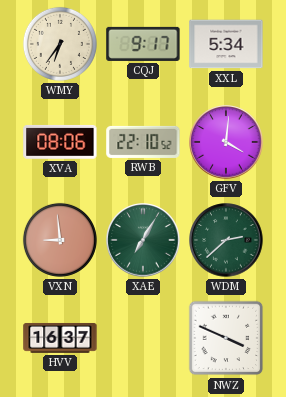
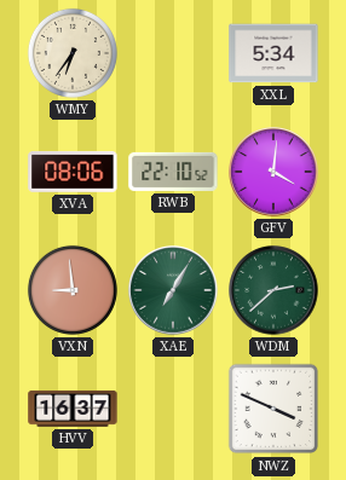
CQJ: 9:17 -> none
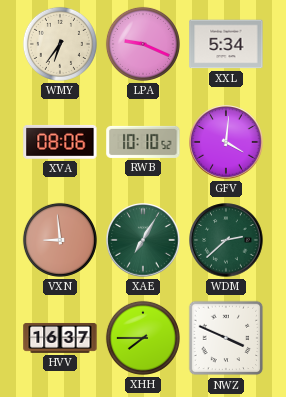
LPA: none -> 9:19
RWB: 22:10 -> 10:10
XHH: none -> 7:45
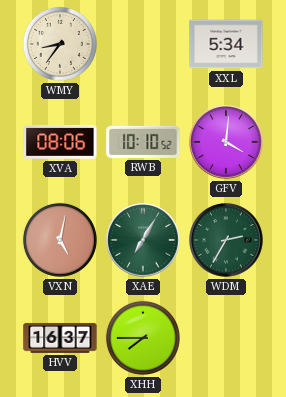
WMY: 6:36 -> 8:36
LPA: 9:19 -> none
VXN: 8:59 -> 5:02
WDM: 2:38 -> 2:35
NWZ: 3:49 -> none
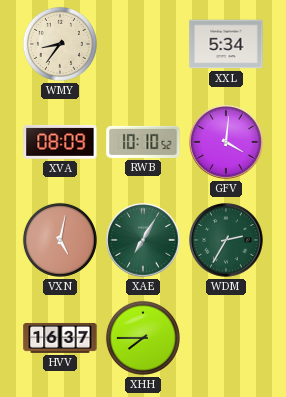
XVA: 08:06 -> 08:09
